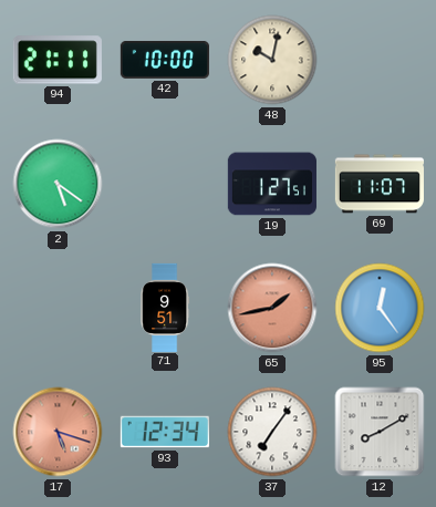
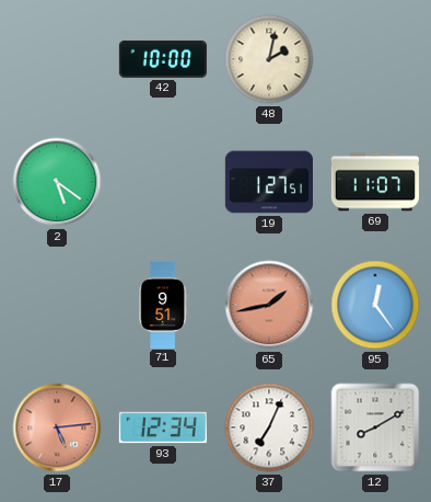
94: 21:11 -> none
48: 10:02 -> 2:02
17: 5:18 -> 5:14
37: 7:06 -> 7:04
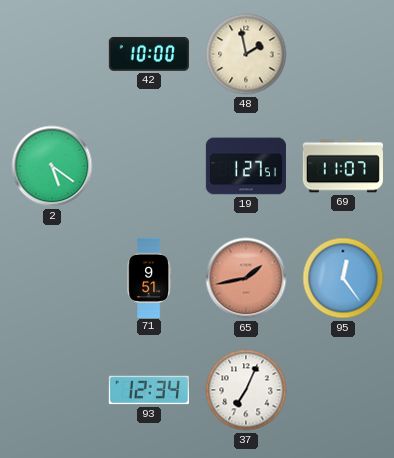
48: 2:02 -> 1:58
17: 5:14 -> none
12: 8:10 -> none
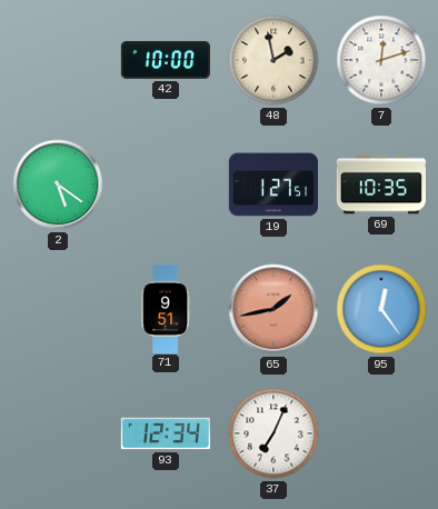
7: none -> 12:12
69: 11:07 -> 10:35
